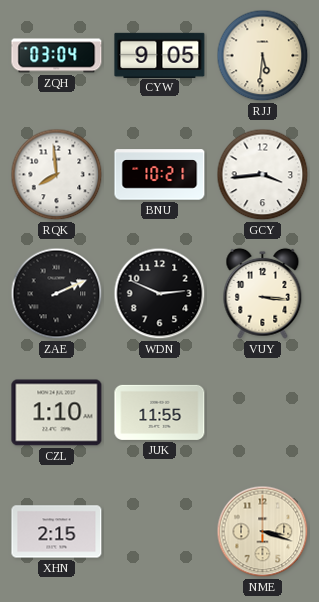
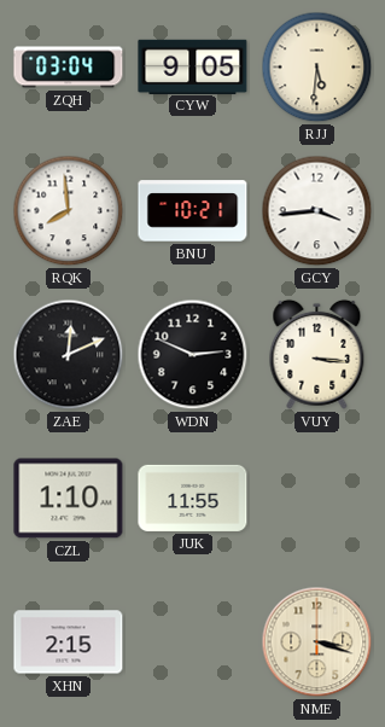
ZAE: 2:11 -> 12:11
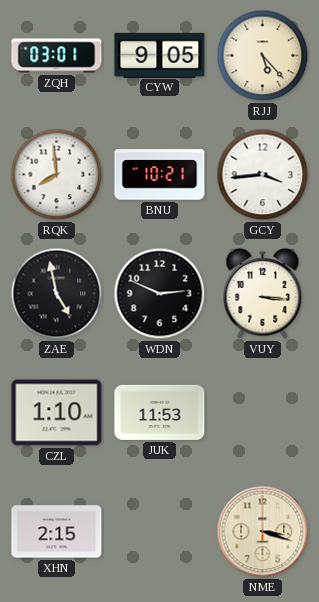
ZQH: 03:04 -> 03:01
RJJ: 5:31 -> 5:23
ZAE: 12:11 -> 4:58
JUK: 11:55 -> 11:53
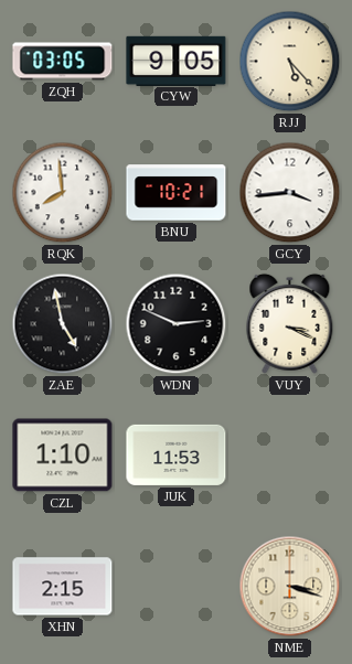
ZQH: 03:01 -> 03:05
VUY: 3:16 -> 3:19
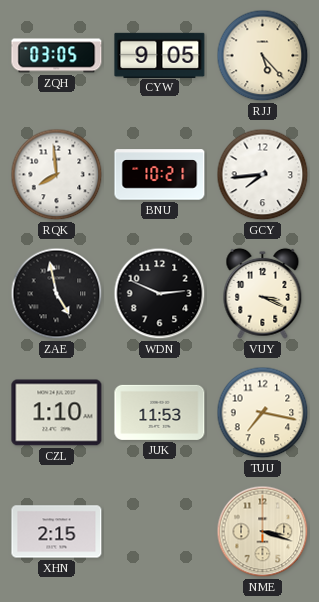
GCY: 3:44 -> 7:44
TUU: none -> 7:17
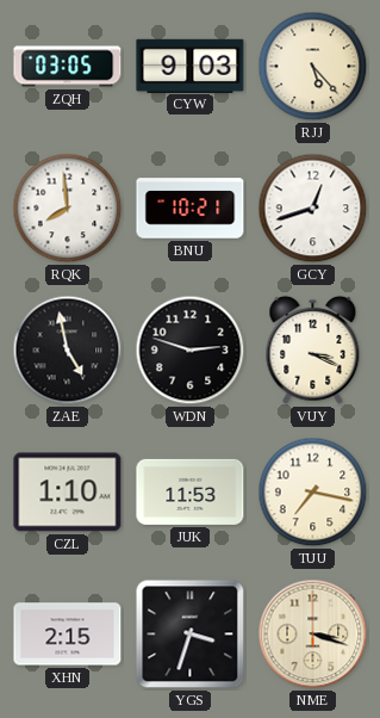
CYW: 9:05 -> 9:03
GCY: 7:44 -> 12:42
WDN: 2:49 -> 2:48
YGS: none -> 3:33
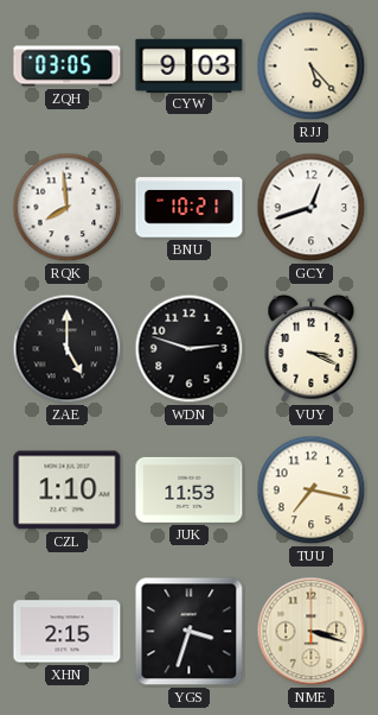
ZAE: 4:58 -> 5:00
